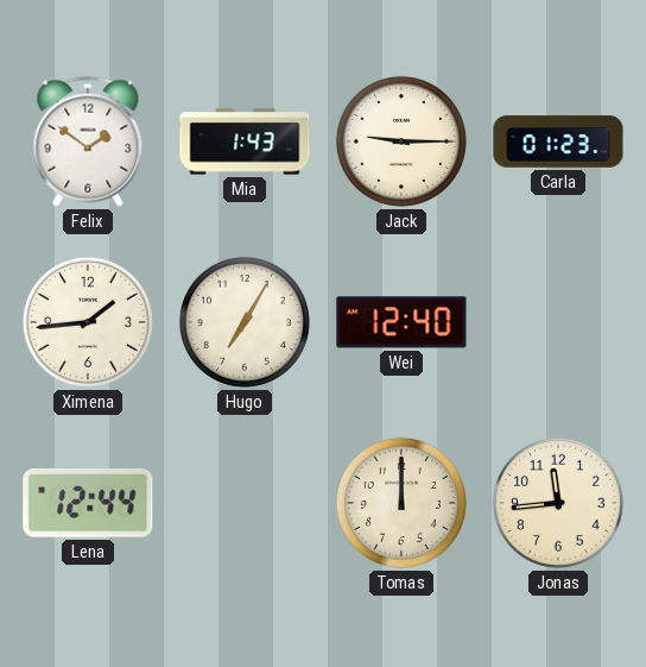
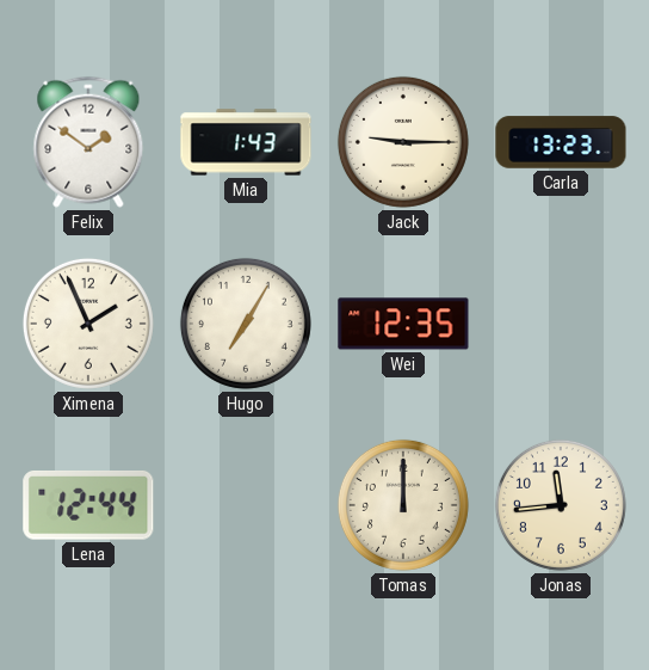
Carla: 01:23 -> 13:23
Ximena: 1:44 -> 1:56
Wei: 12:40 -> 12:35
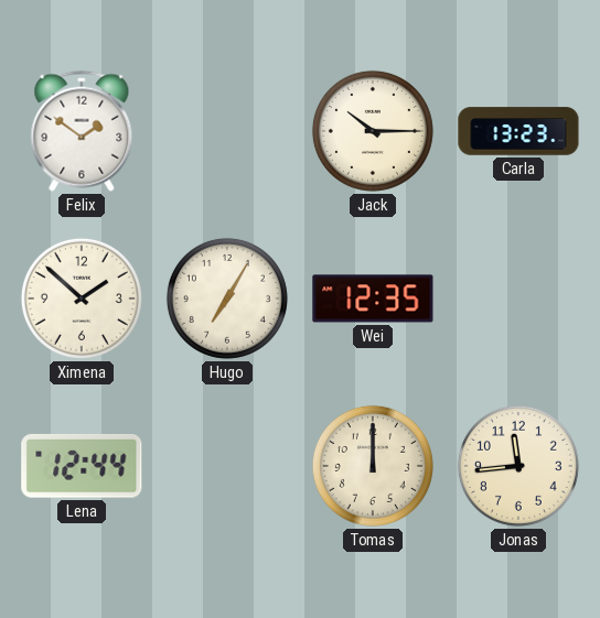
Mia: 1:43 -> none
Jack: 9:15 -> 10:15
Ximena: 1:56 -> 1:52
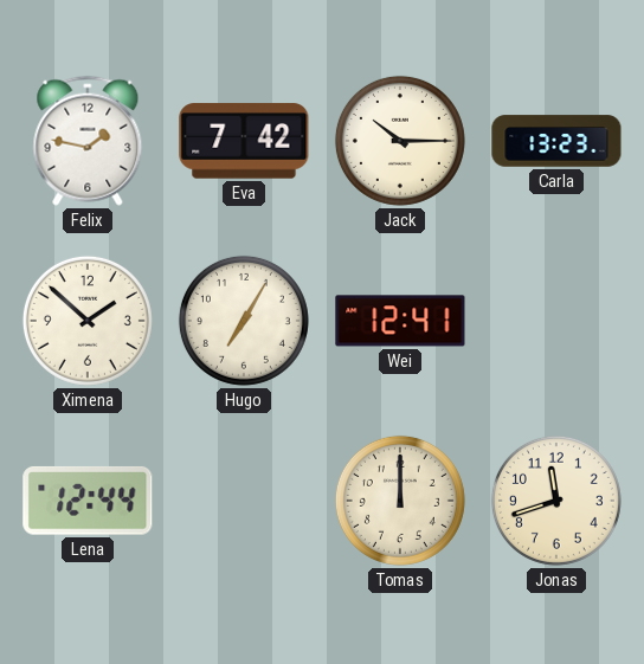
Felix: 1:51 -> 1:47
Eva: none -> 7:42
Wei: 12:35 -> 12:41
Jonas: 11:44 -> 11:42
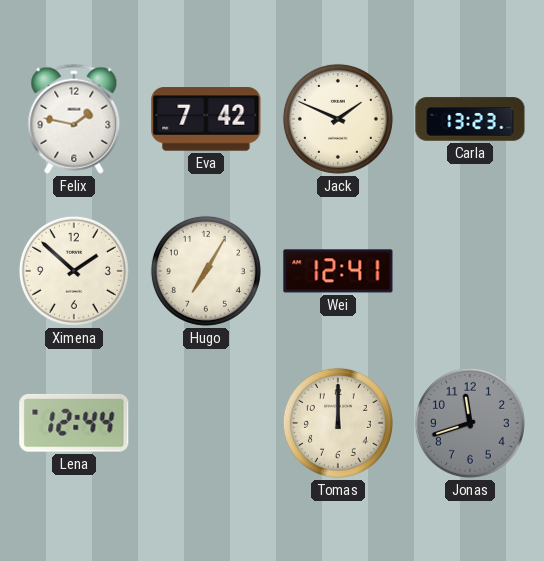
Jack: 10:15 -> 1:49
Jonas dial: cream -> grey
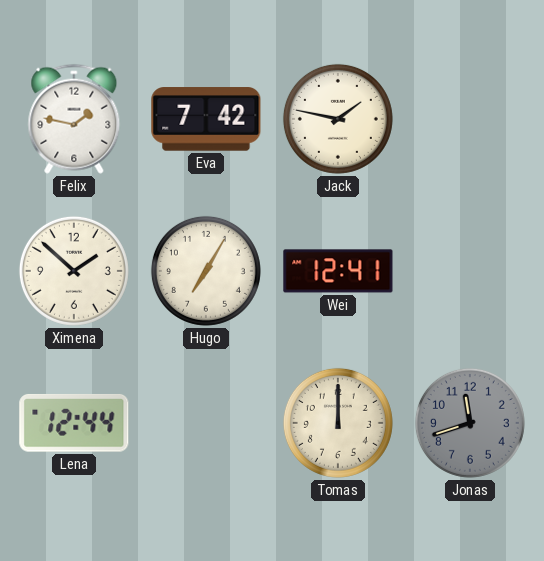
Jack: 1:49 -> 1:47
Carla: 13:23 -> none
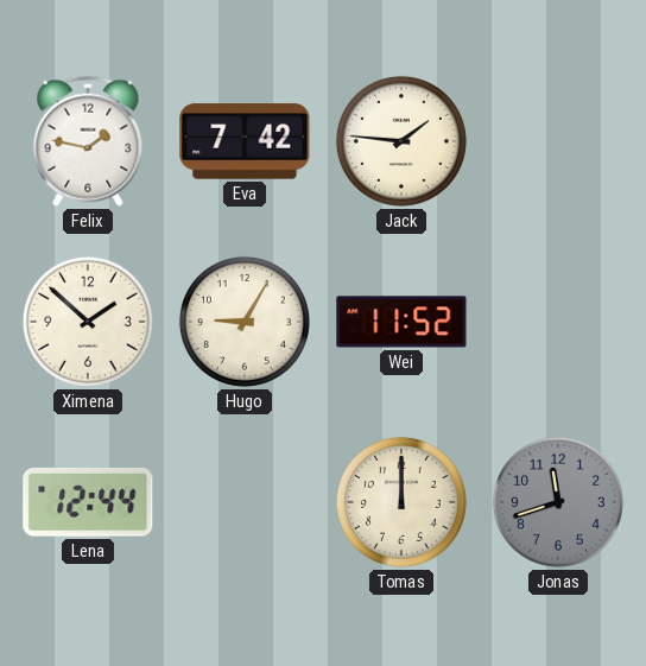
Jack: 1:47 -> 1:46
Hugo: 7:05 -> 9:05
Wei: 12:41 -> 11:52
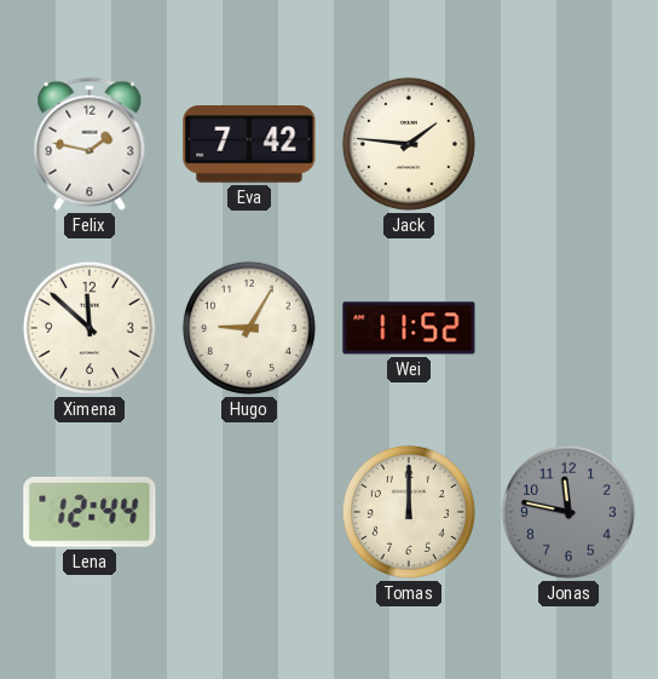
Ximena: 1:52 -> 11:52
Jonas: 11:42 -> 11:47
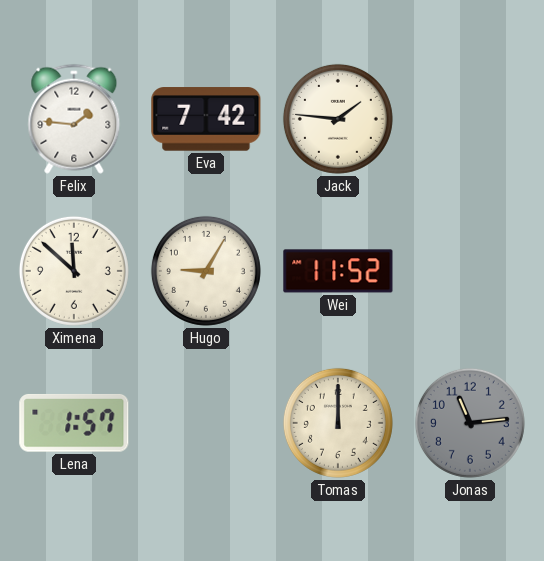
Felix: 1:47 -> 1:46
Lena: 12:44 -> 1:57
Jonas: 11:47 -> 11:14
